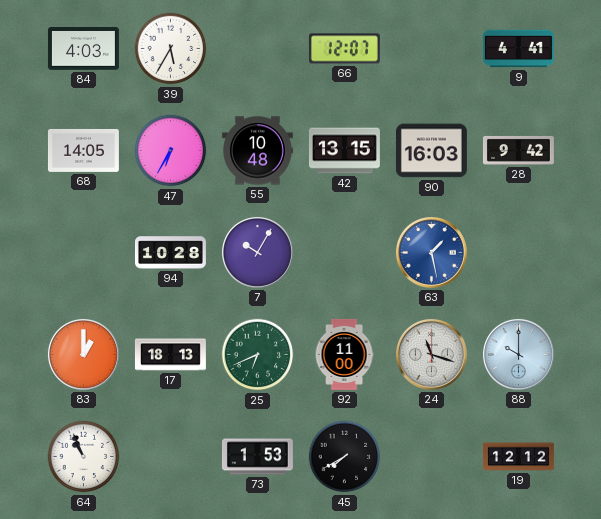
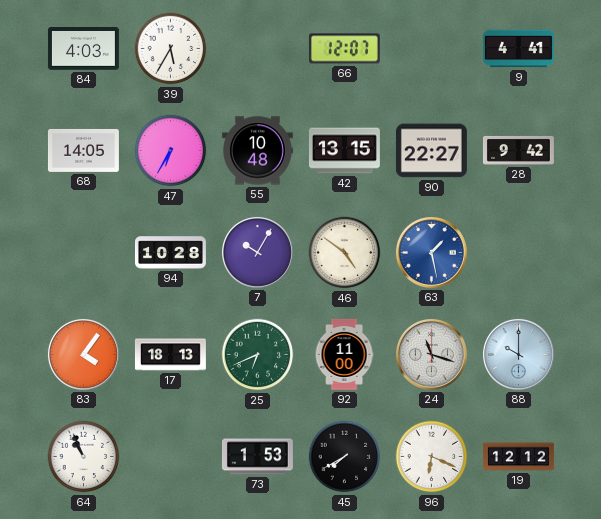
90: 16:03 -> 22:27
46: none -> 4:51
83: 1:00 -> 4:06
96: none -> 6:19
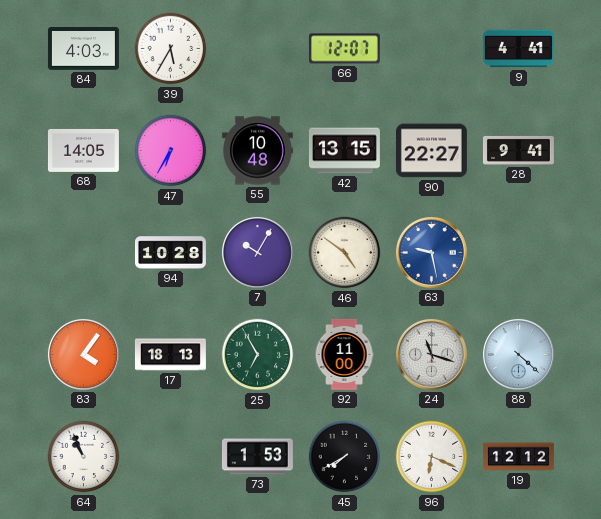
28: 9:42 -> 9:41
63: 1:28 -> 9:28
25: 6:41 -> 6:55
88: 10:00 -> 4:22
